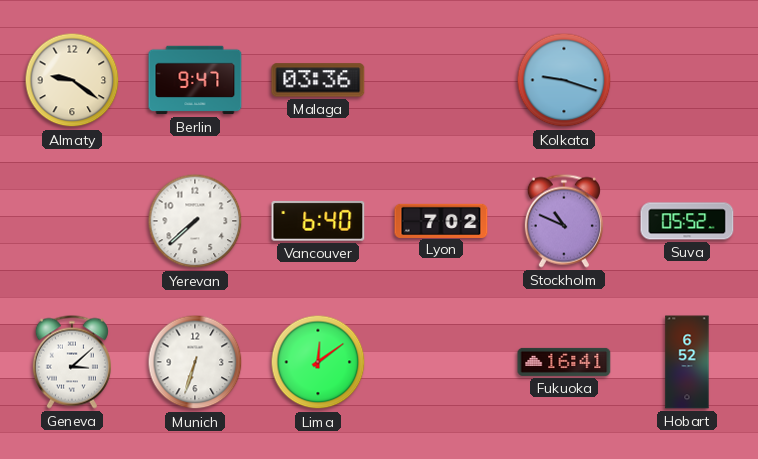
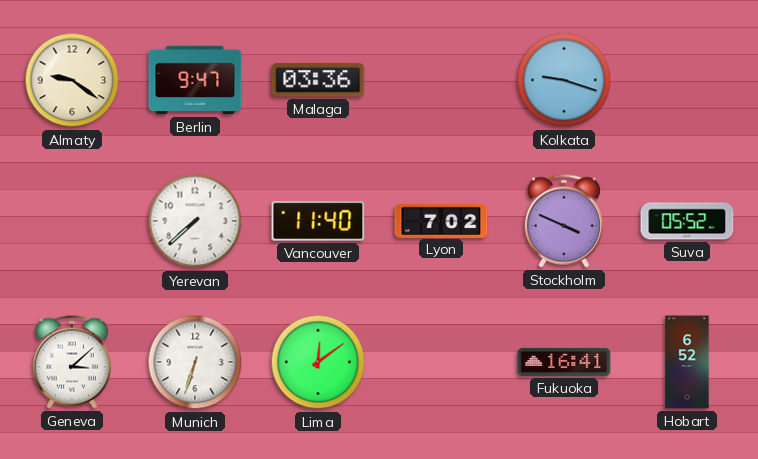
Vancouver: 6:40 -> 11:40
Stockholm: 10:49 -> 3:49
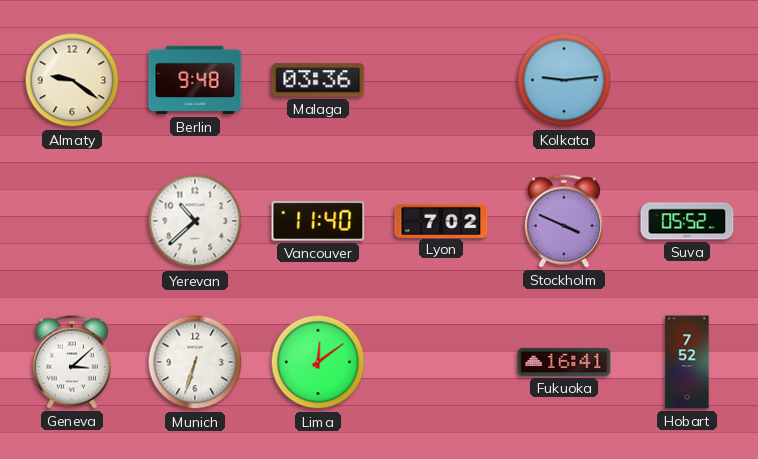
Berlin: 9:47 -> 9:48
Kolkata: 9:18 -> 9:14
Yerevan: 7:38 -> 10:38
Hobart: 6:52 -> 7:52
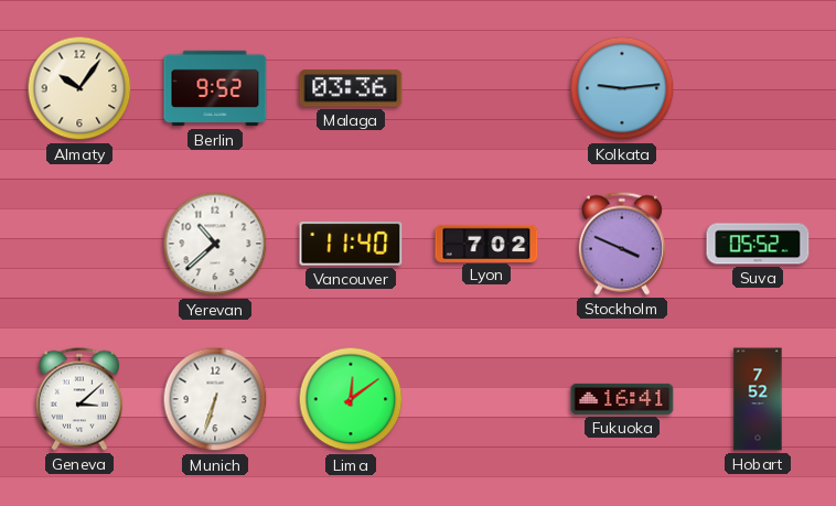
Almaty: 9:21 -> 10:06
Berlin: 9:48 -> 9:52
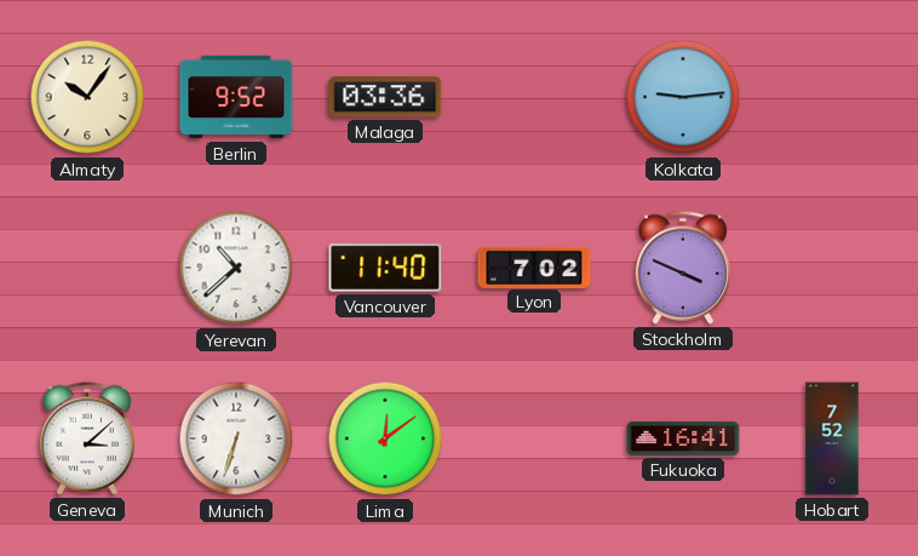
Suva: 05:52 -> none
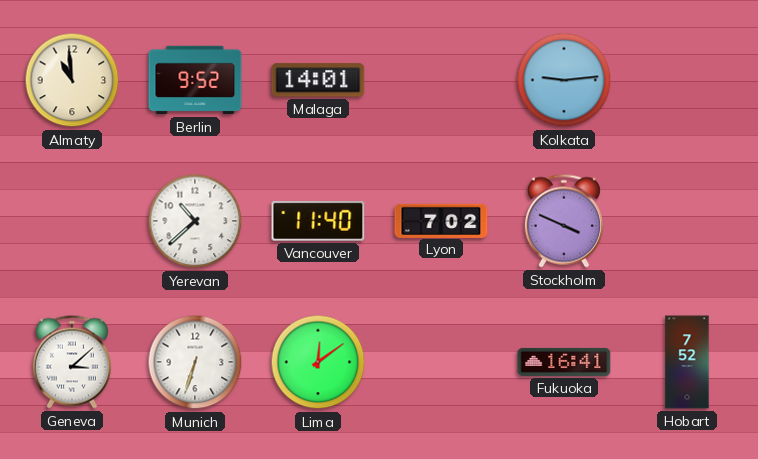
Almaty: 10:06 -> 10:59
Malaga: 03:36 -> 14:01
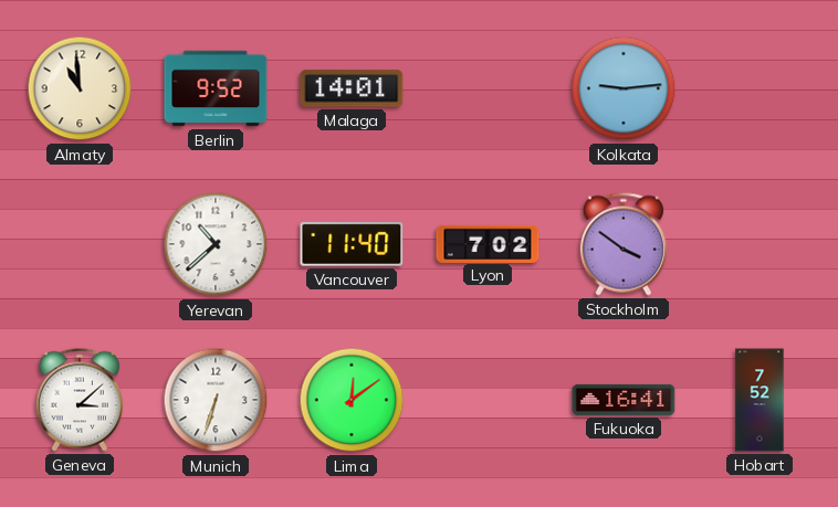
Stockholm: 3:49 -> 3:51
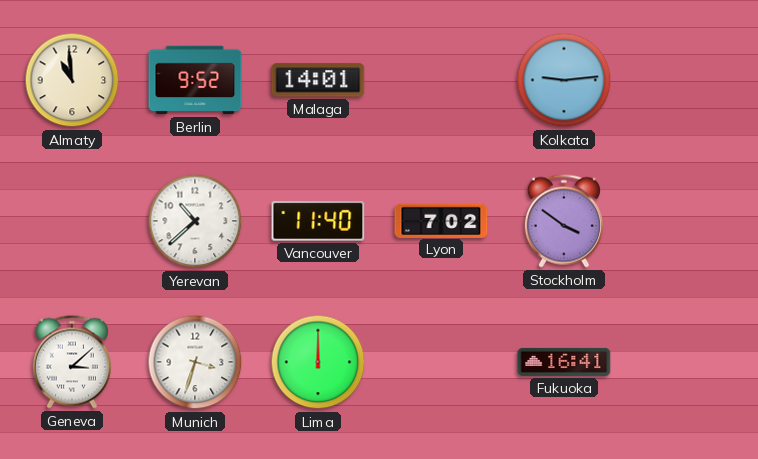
Munich: 6:33 -> 3:33
Lima: 12:09 -> 12:00
Hobart: 7:52 -> none
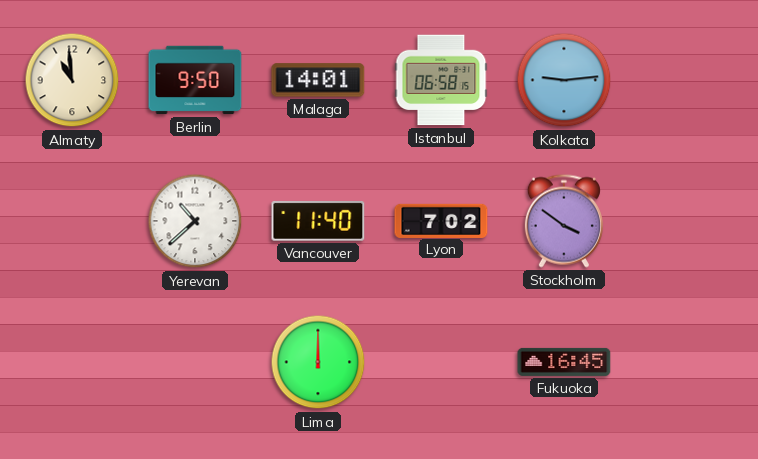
Berlin: 9:52 -> 9:50
Istanbul: none -> 06:58
Geneva: 3:08 -> none
Munich: 3:33 -> none
Fukuoka: 16:41 -> 16:45
